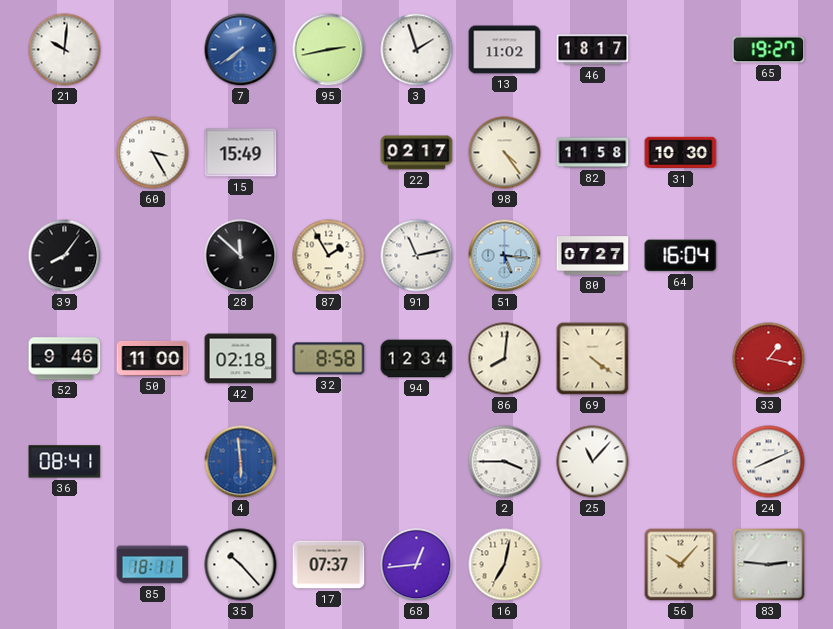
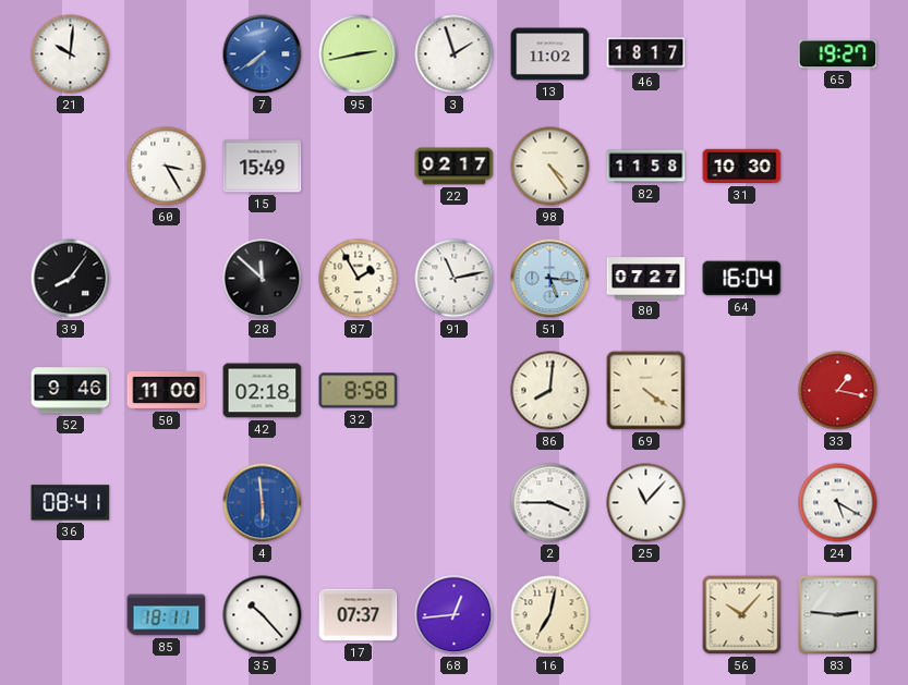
94: 12:34 -> none
24: 8:11 -> 5:20
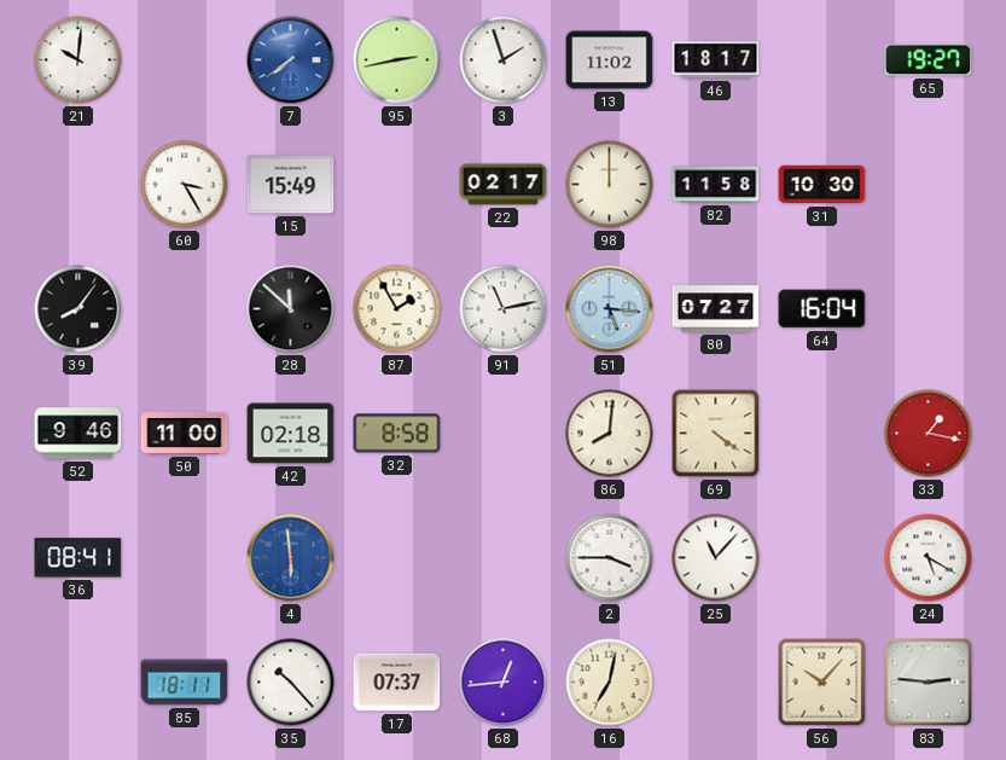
98: 4:24 -> 12:00
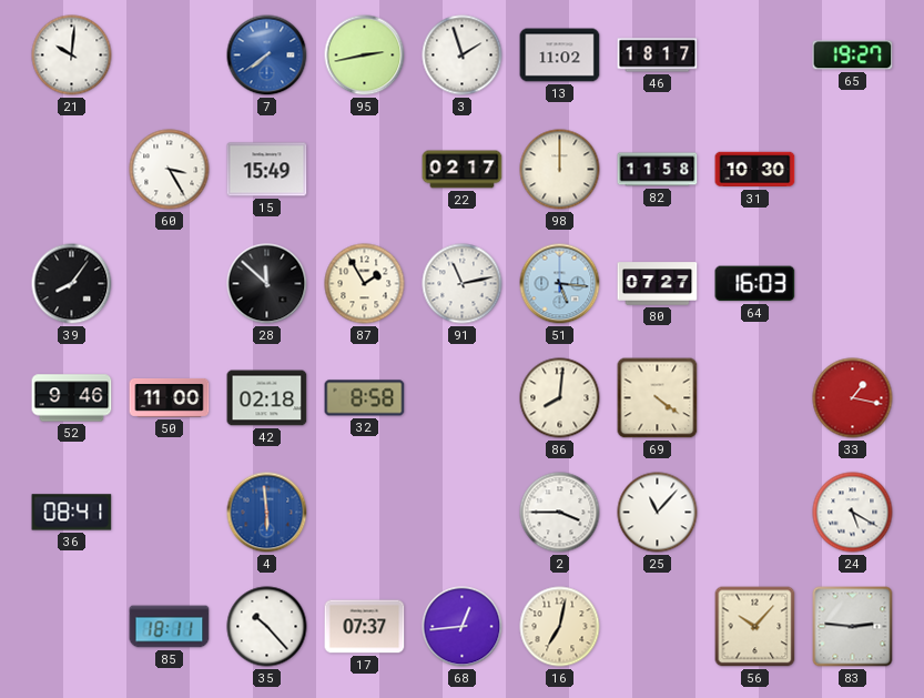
64: 16:04 -> 16:03
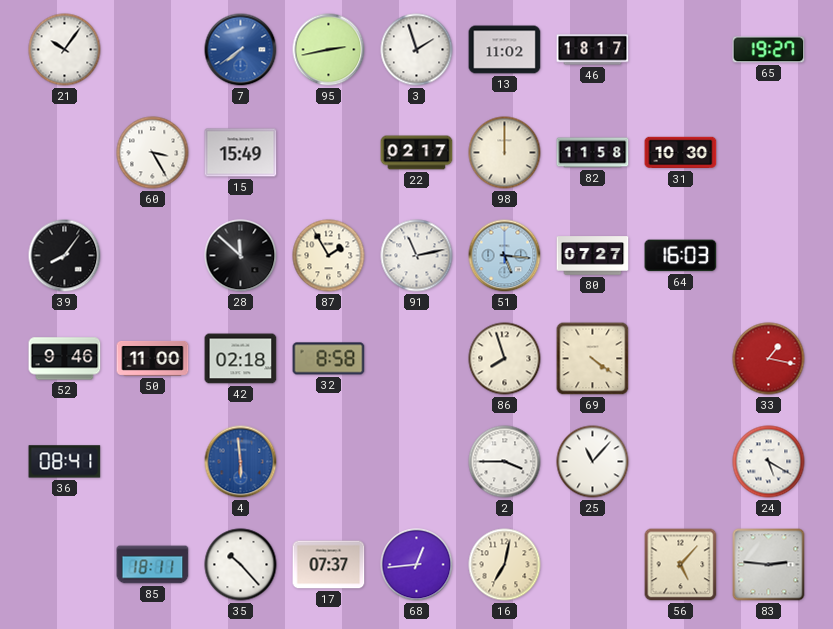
21: 10:01 -> 10:06
86: 8:01 -> 7:57
56: 10:07 -> 5:07
